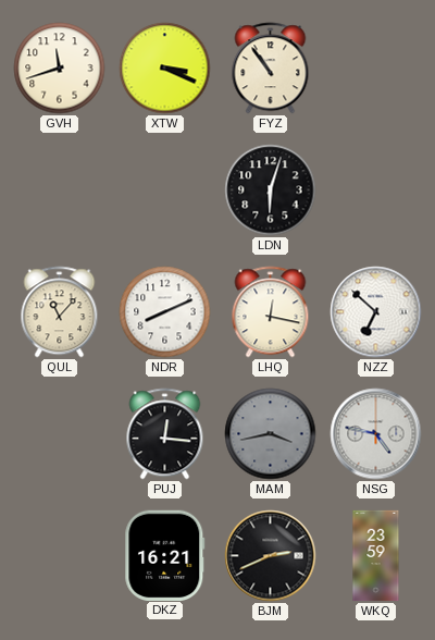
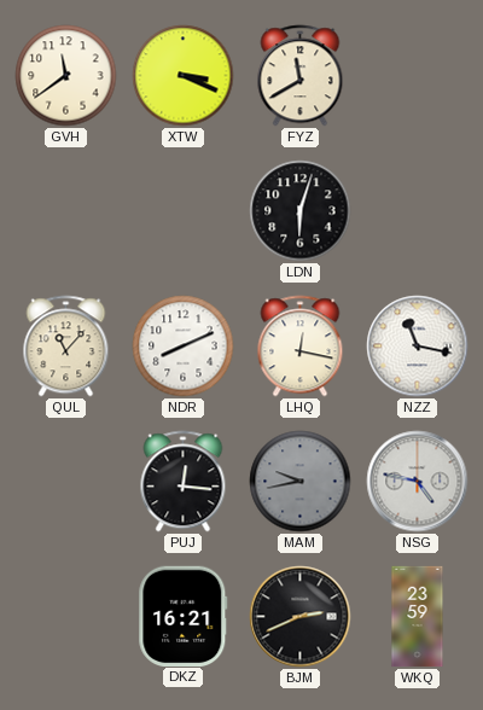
GVH: 11:42 -> 11:39
FYZ: 10:54 -> 11:40
NZZ: 6:52 -> 11:17
MAM: 3:43 -> 9:43
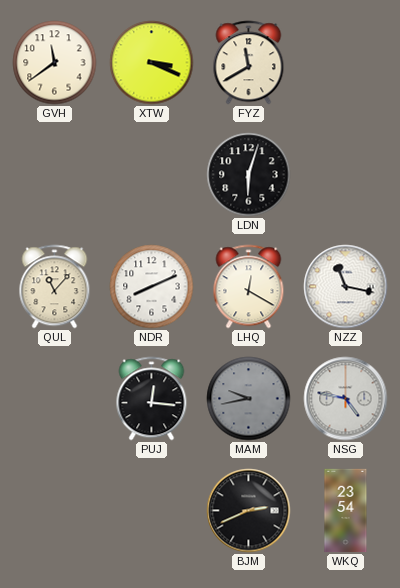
LHQ: 12:17 -> 12:20
DKZ: 16:21 -> none
WKQ: 23:59 -> 23:54
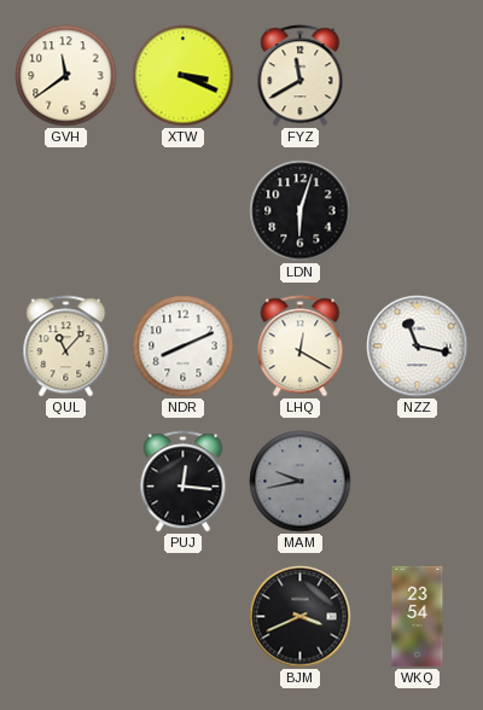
NSG: 4:47 -> none
BJM: 2:41 -> 3:41
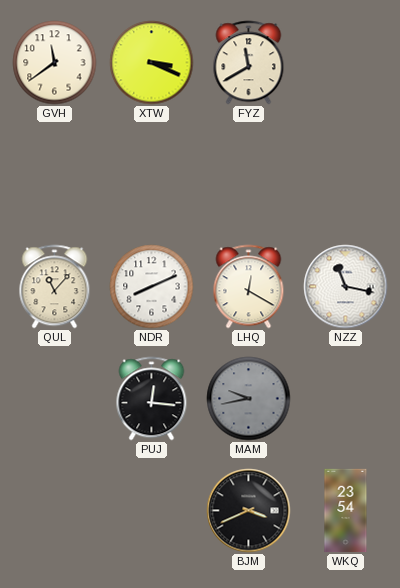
LDN: 6:03 -> none
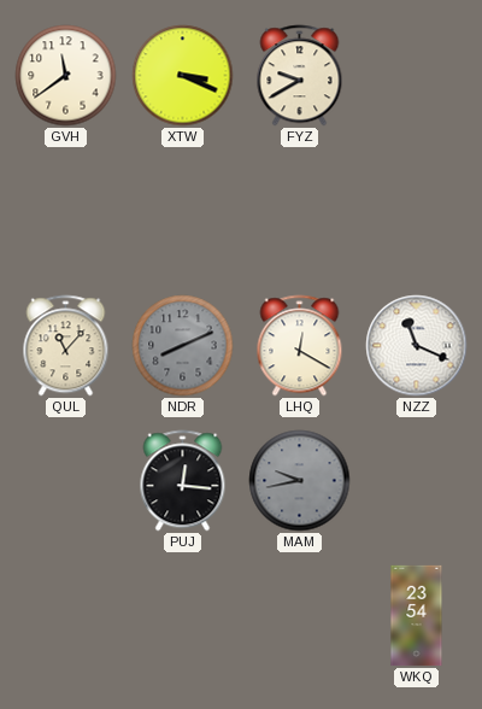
FYZ: 11:40 -> 9:40
NDR dial: white -> grey
NZZ: 11:17 -> 11:19
BJM: 3:41 -> none
